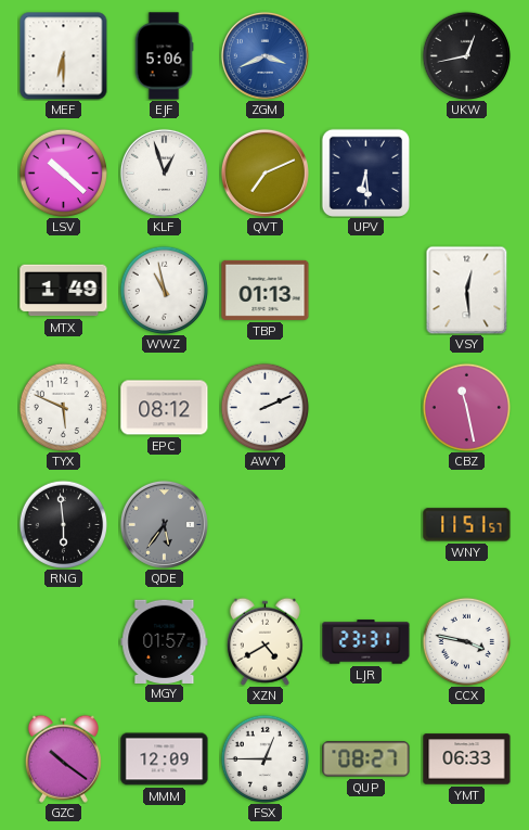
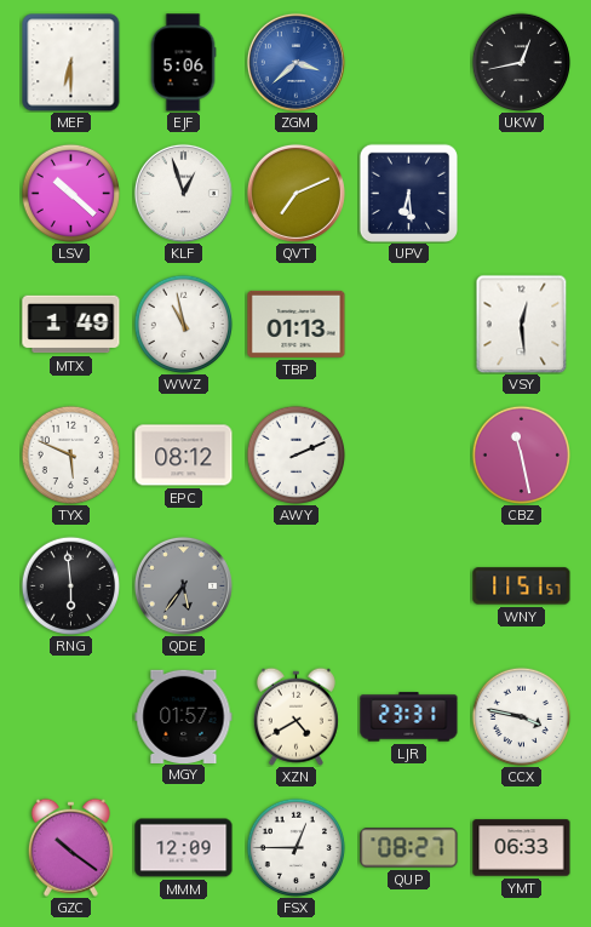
ZGM: 3:41 -> 3:38
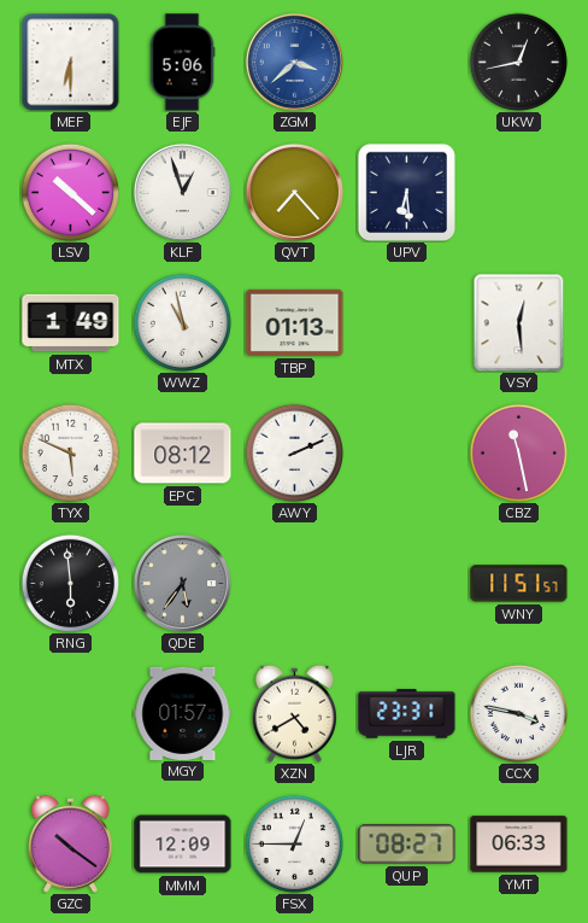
QVT: 7:11 -> 7:23
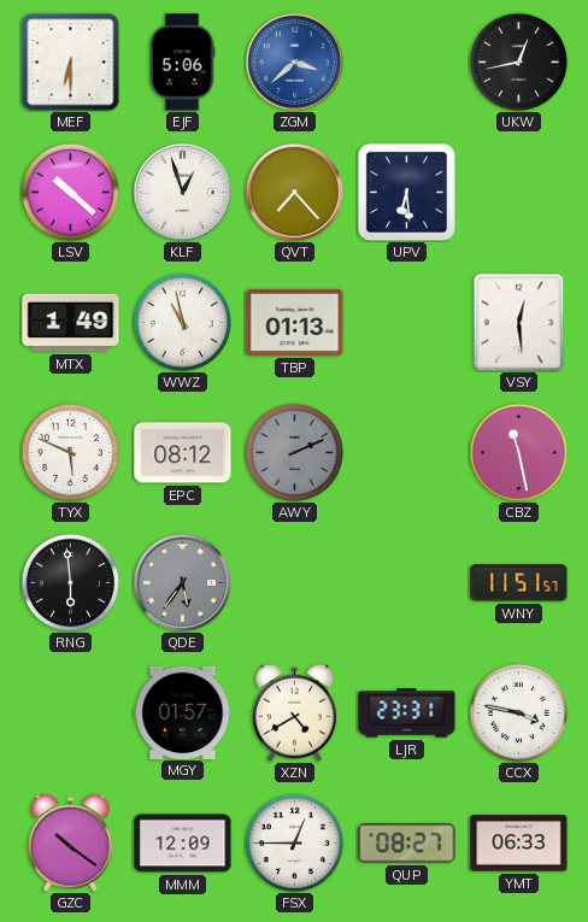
AWY dial: white -> grey
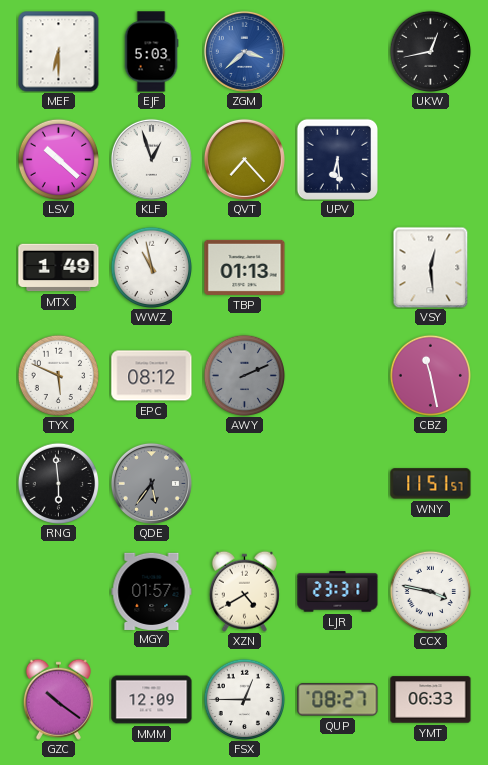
EJF: 5:06 -> 5:03
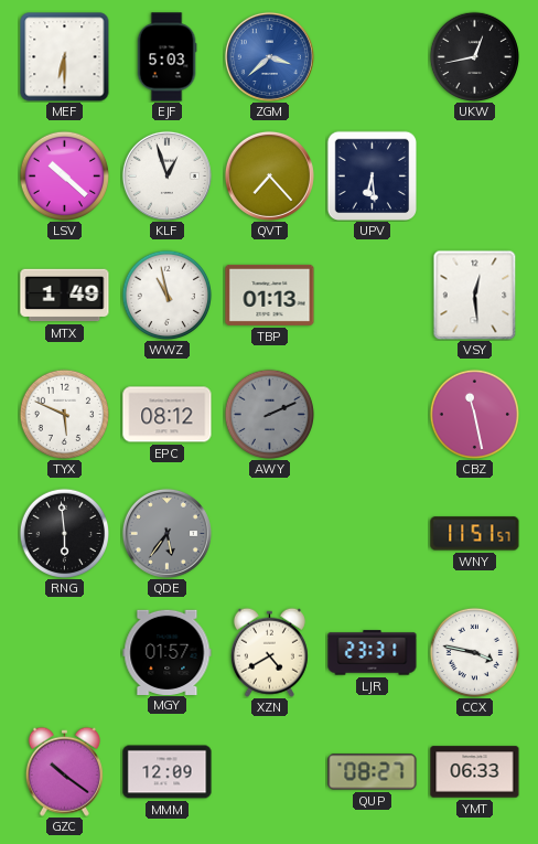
FSX: 12:45 -> none
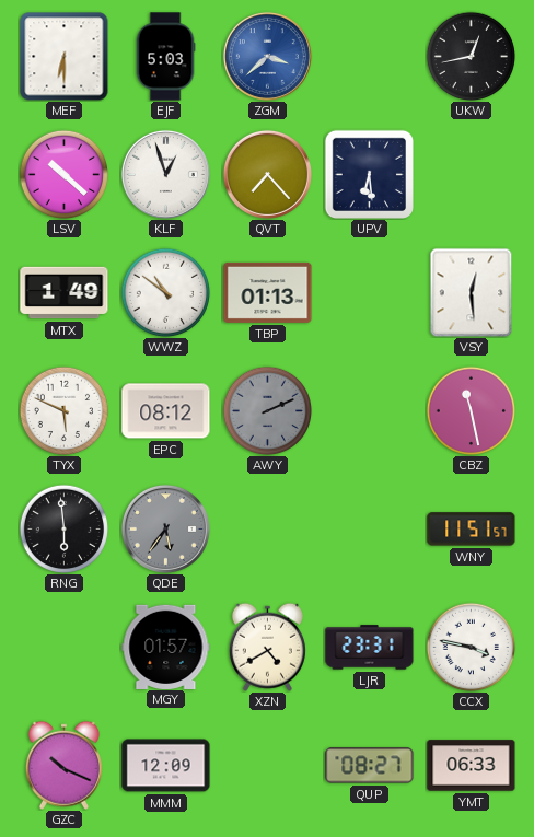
WWZ: 10:58 -> 10:51
GZC: 10:21 -> 10:19
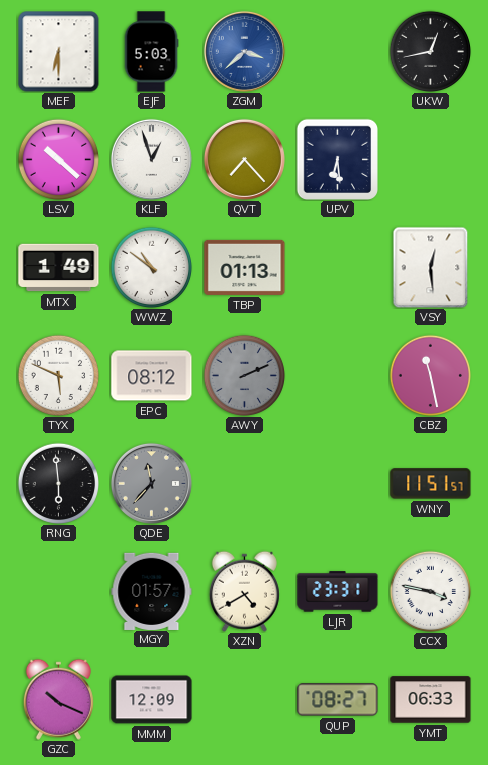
QDE: 5:36 -> 11:37
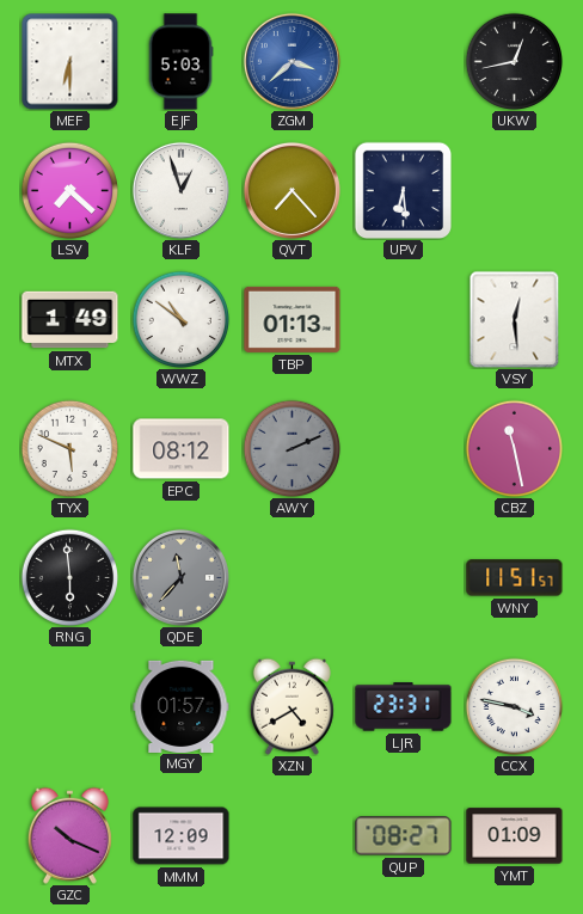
LSV: 10:22 -> 7:22
YMT: 06:33 -> 01:09
